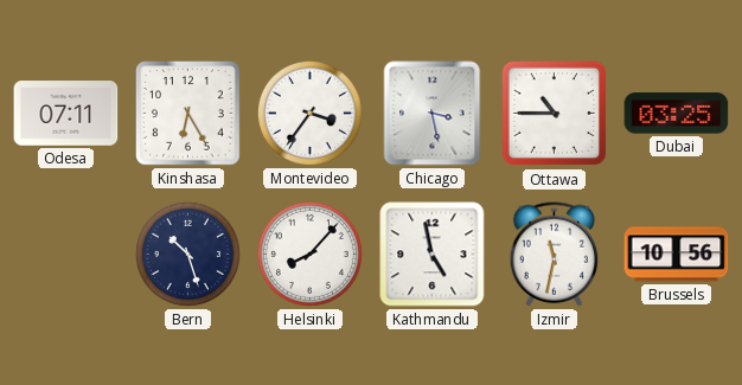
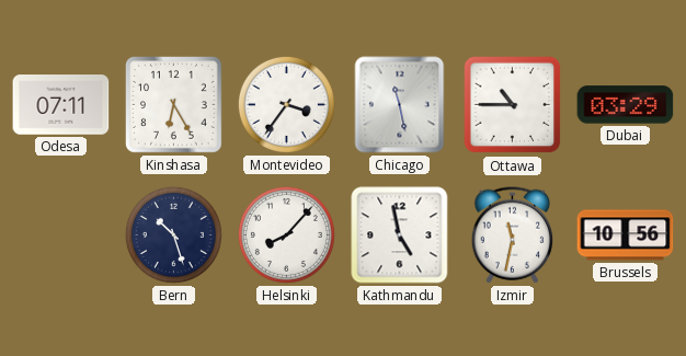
Chicago: 3:28 -> 11:28
Dubai: 03:25 -> 03:29
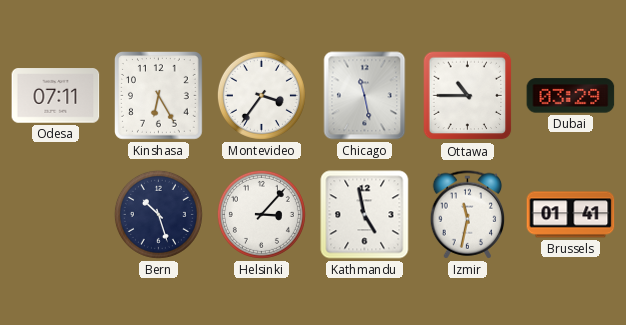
Helsinki: 8:07 -> 3:07
Brussels: 10:56 -> 01:41
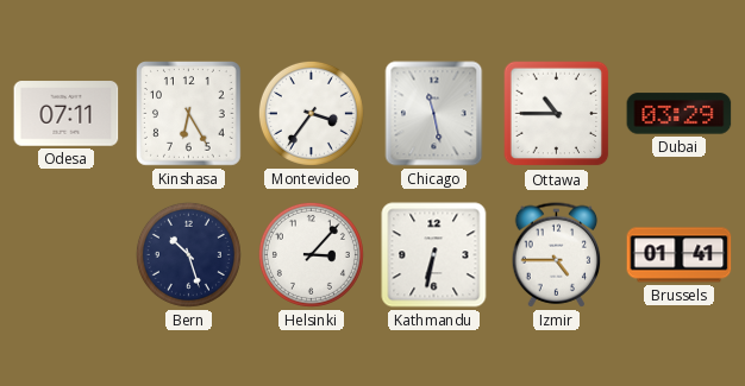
Kathmandu: 4:58 -> 6:32
Izmir: 11:32 -> 4:45
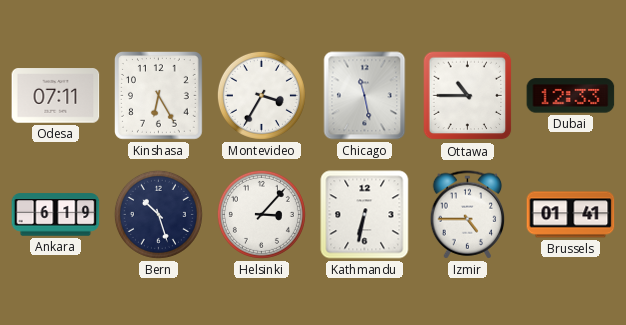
Montevideo: 3:36 -> 3:35
Dubai: 03:29 -> 12:33
Ankara: none -> 6:19
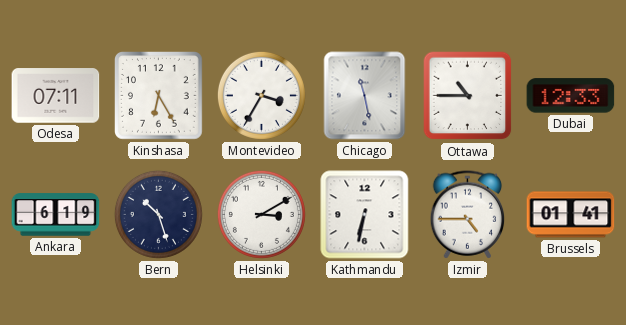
Helsinki: 3:07 -> 3:10
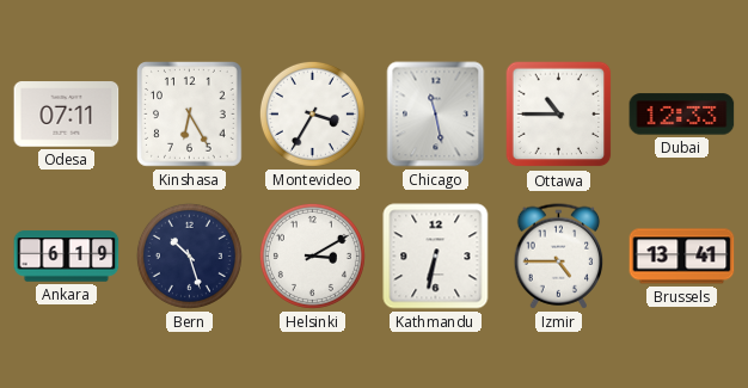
Brussels: 01:41 -> 13:41
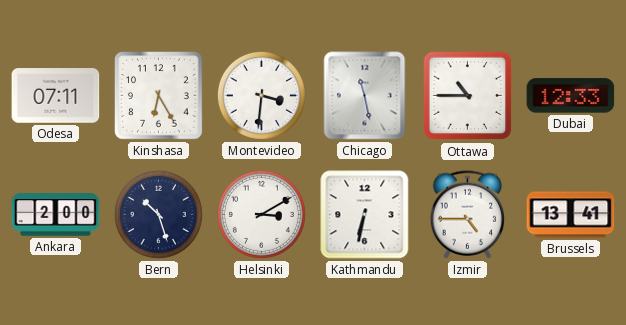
Montevideo: 3:35 -> 3:31
Ankara: 6:19 -> 2:00
